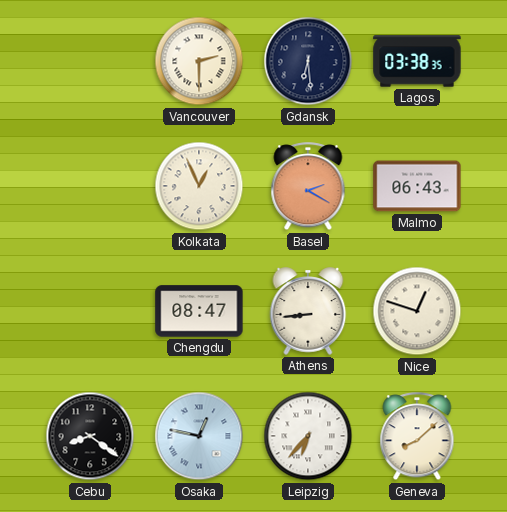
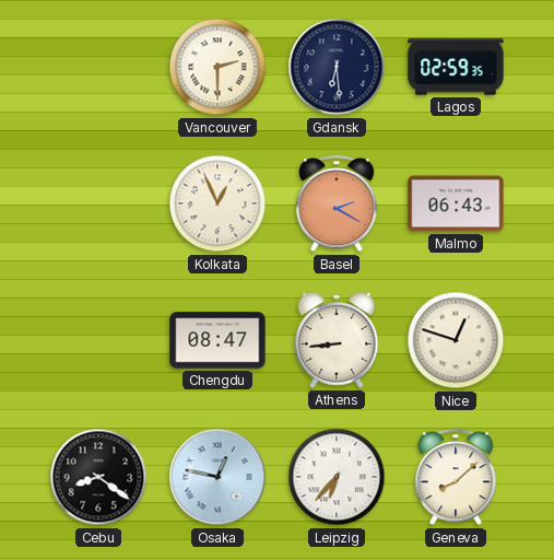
Lagos: 03:38 -> 02:59
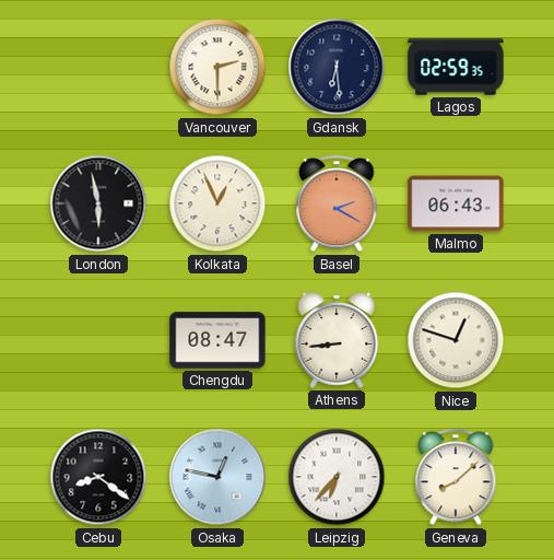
London: none -> 5:58
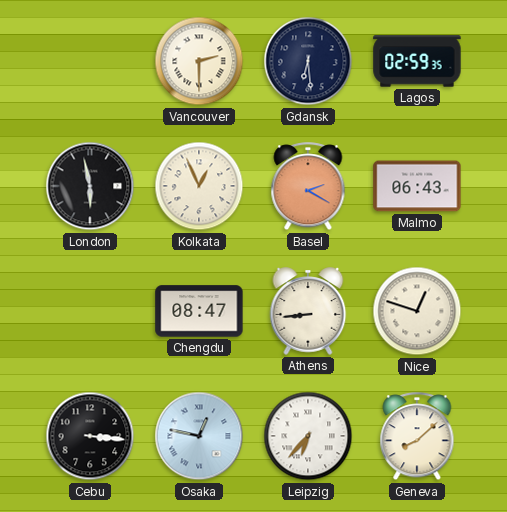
Cebu: 8:21 -> 3:16
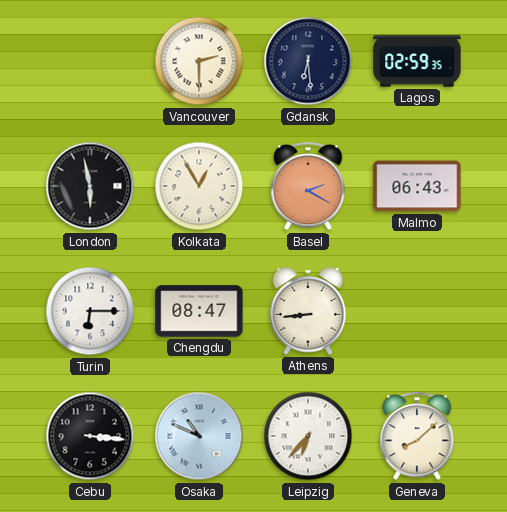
Kolkata: 12:56 -> 12:55
Turin: none -> 6:15
Nice: 12:48 -> none
Osaka: 12:47 -> 10:49
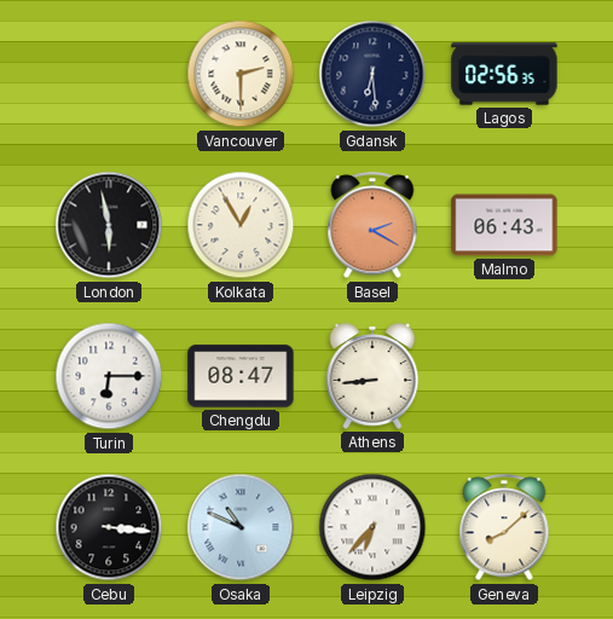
Lagos: 02:59 -> 02:56
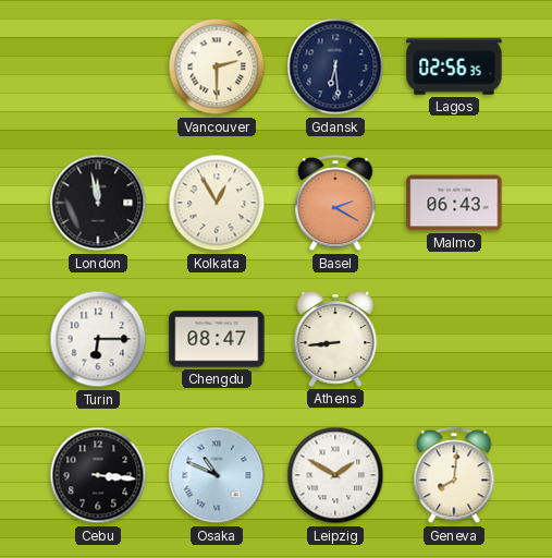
London: 5:58 -> 11:58
Leipzig: 6:37 -> 1:50
Geneva: 8:08 -> 8:01
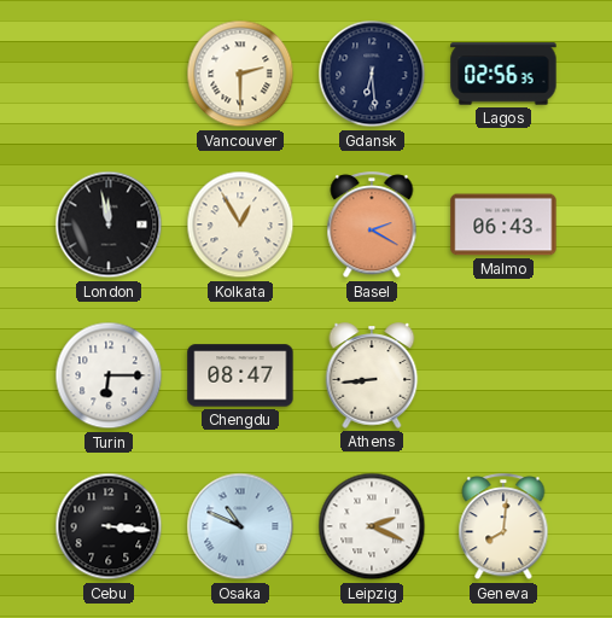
Leipzig: 1:50 -> 2:19
